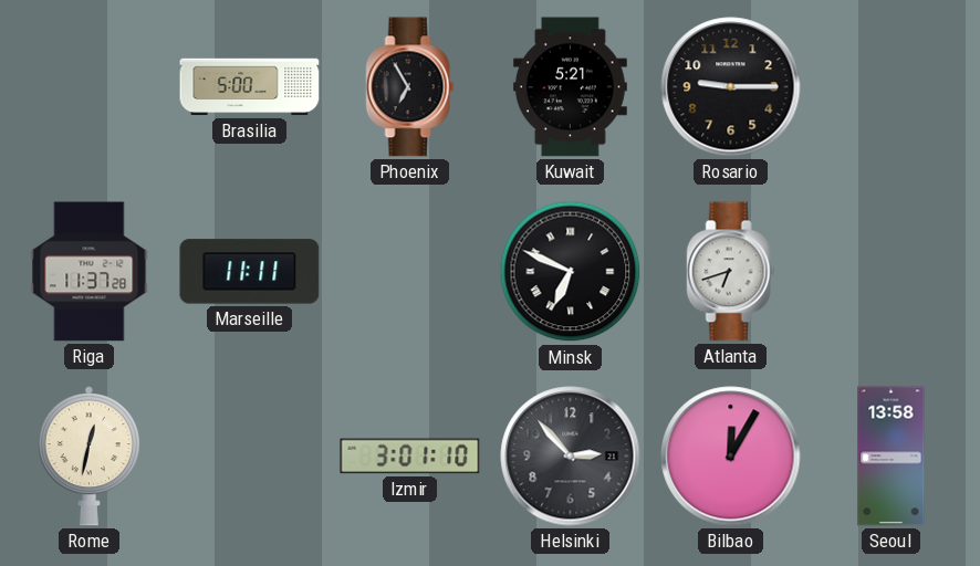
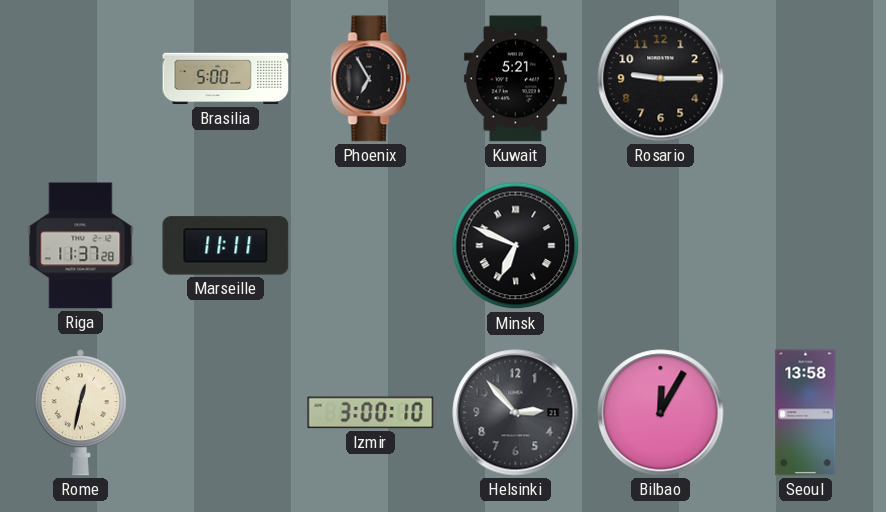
Atlanta: 6:42 -> none
Izmir: 3:01 -> 3:00
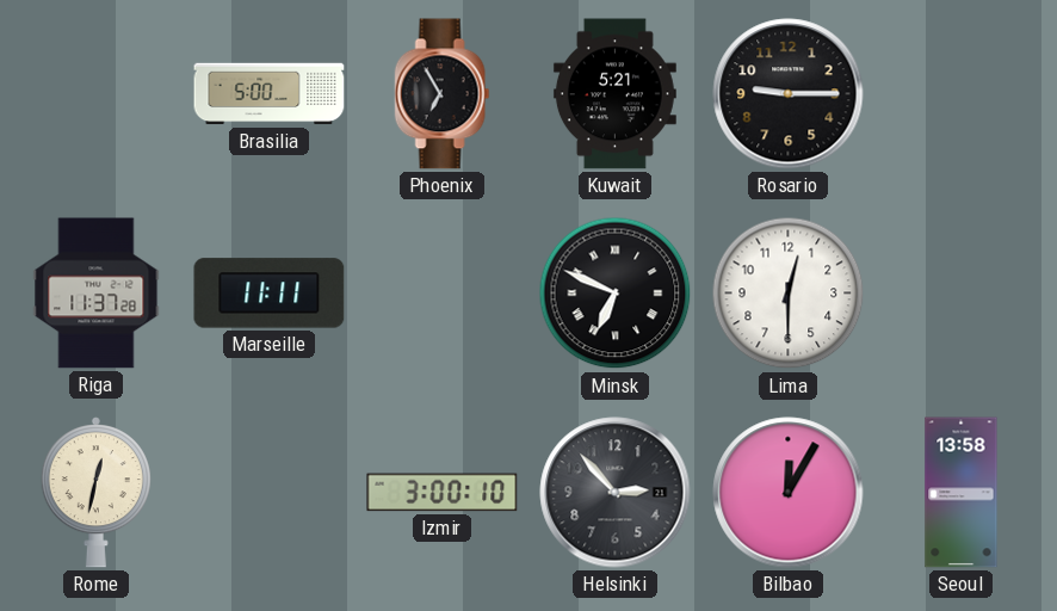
Lima: none -> 12:30
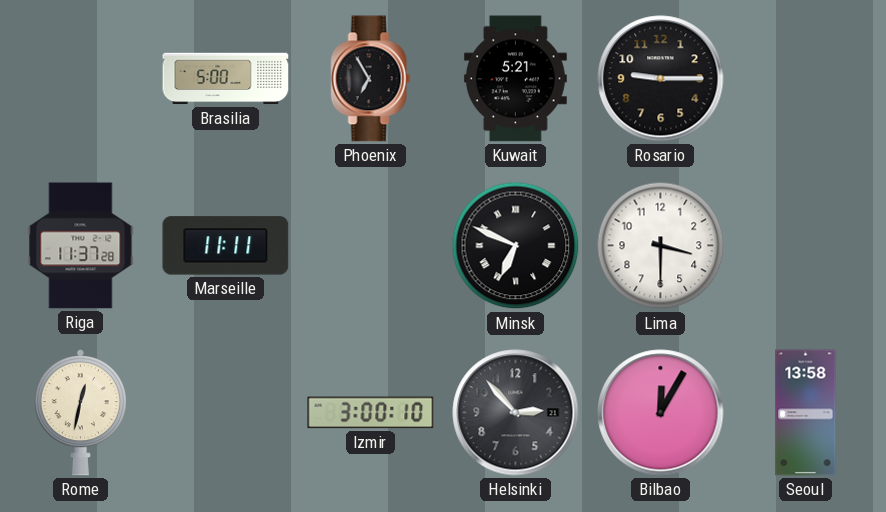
Lima: 12:30 -> 3:30
